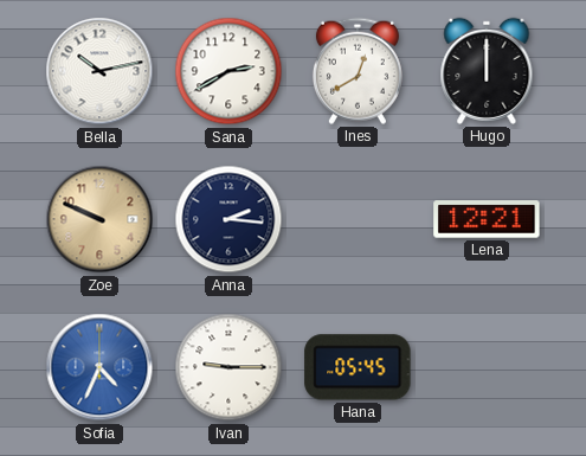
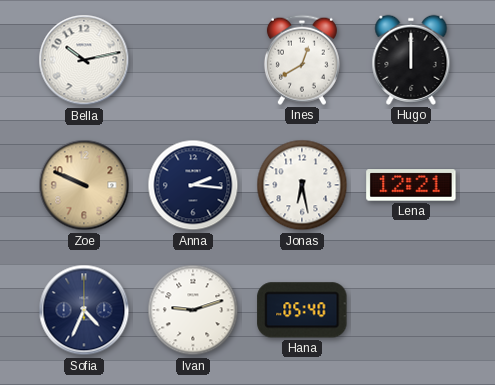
Sana: 2:40 -> none
Jonas: none -> 6:28
Sofia dial: blue -> navy
Ivan: 9:15 -> 9:12
Hana: 05:45 -> 05:40
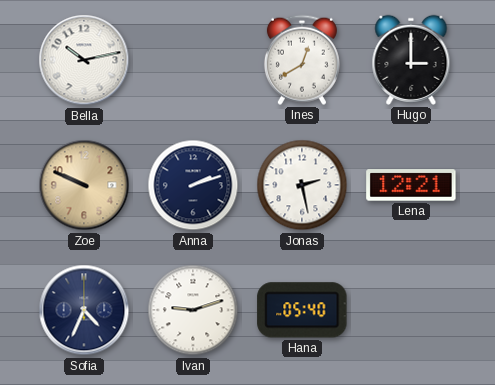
Hugo: 12:00 -> 3:00
Anna: 2:16 -> 2:12
Jonas: 6:28 -> 2:28
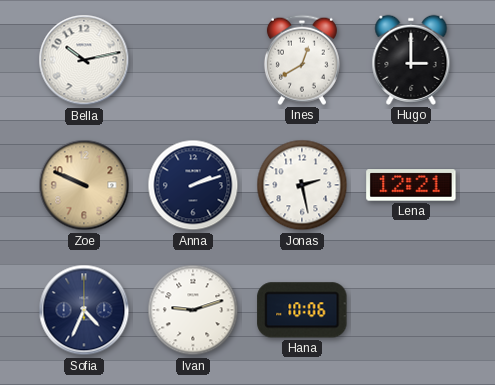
Hana: 05:40 -> 10:06
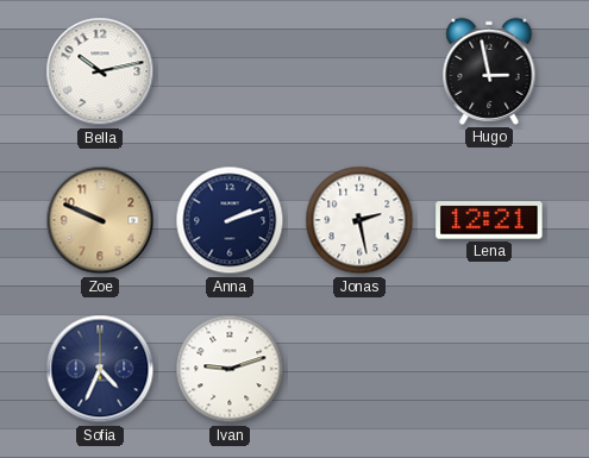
Ines: 12:40 -> none
Hugo: 3:00 -> 2:58
Hana: 10:06 -> none
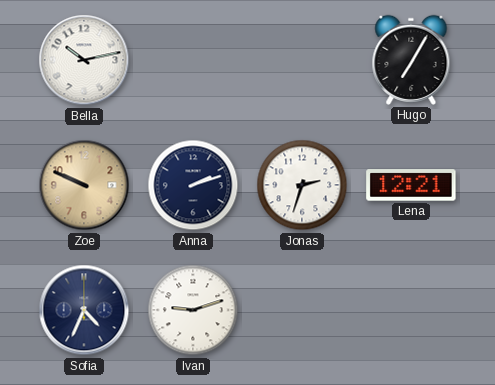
Hugo: 2:58 -> 7:05
Jonas: 2:28 -> 2:33
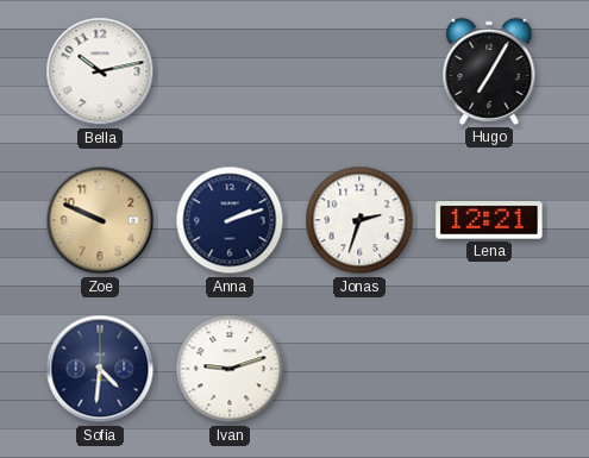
Sofia: 4:34 -> 4:31
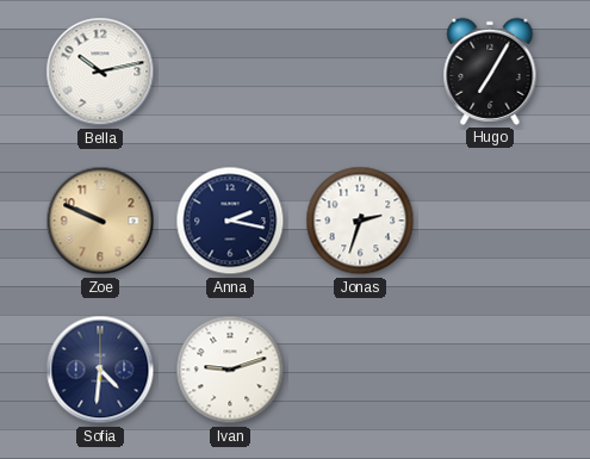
Anna: 2:12 -> 2:17
Lena: 12:21 -> none
